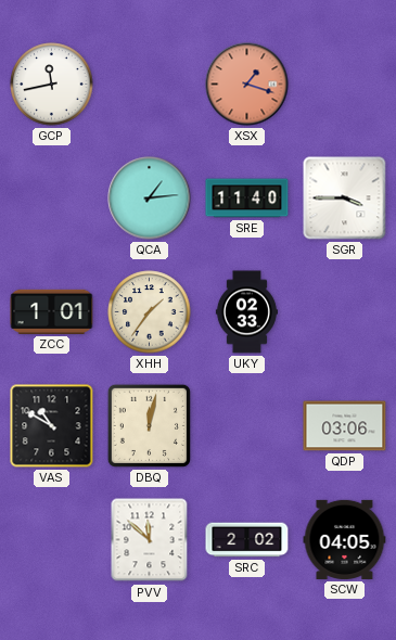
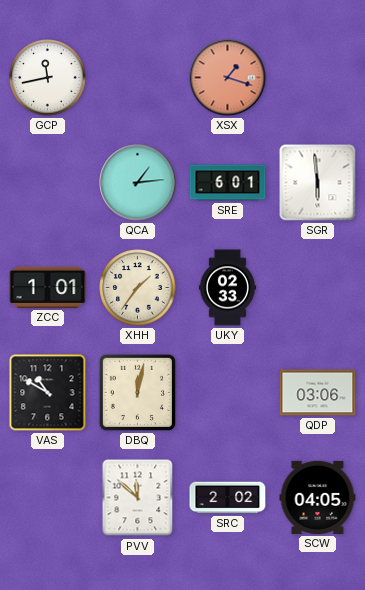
SRE: 11:40 -> 6:01
SGR: 3:45 -> 5:59
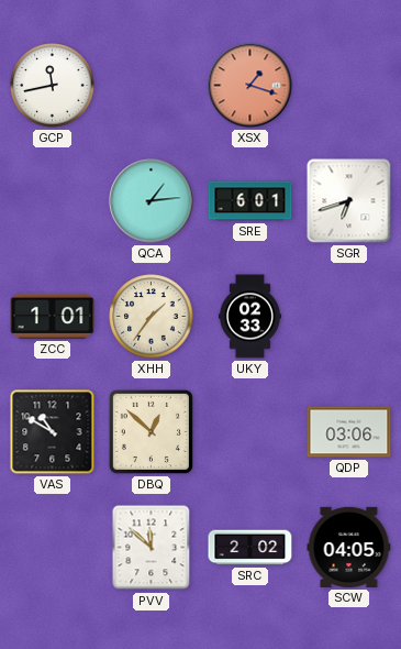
SGR: 5:59 -> 6:42
DBQ: 12:02 -> 12:52
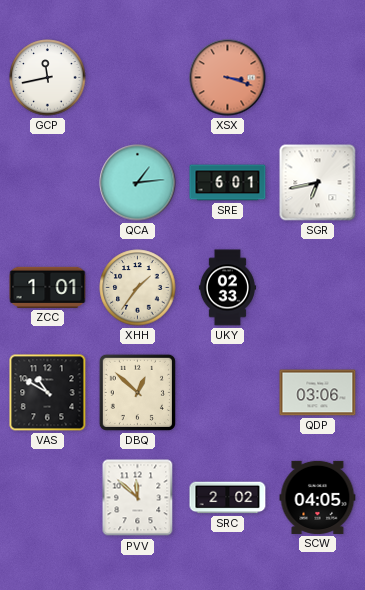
XSX: 1:18 -> 3:18
SGR: 6:42 -> 6:43
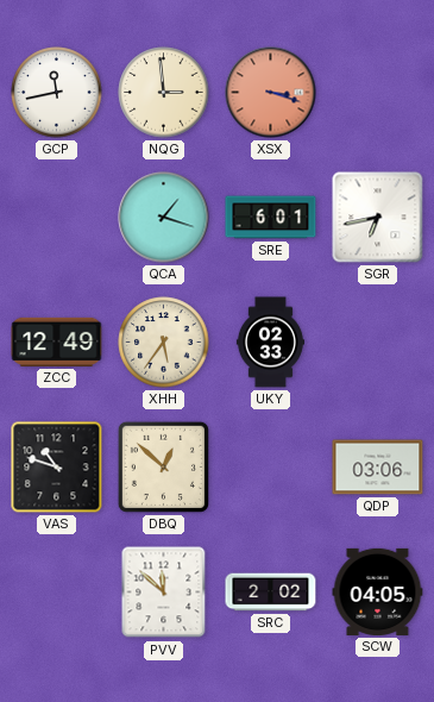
NQG: none -> 2:59
QCA: 1:14 -> 1:18
ZCC: 1:01 -> 12:49
XHH: 1:36 -> 5:36
VAS: 10:50 -> 10:48
